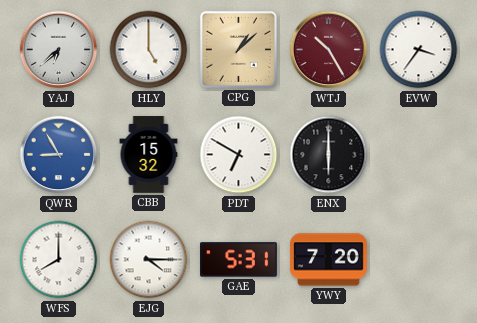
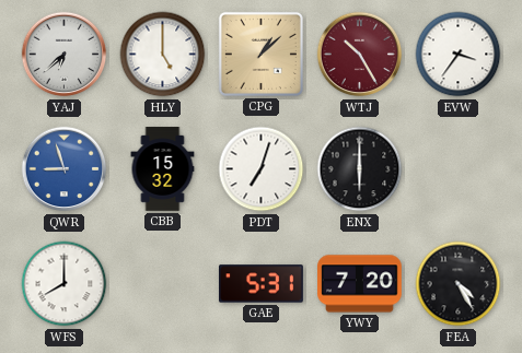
QWR: 8:55 -> 8:57
PDT: 6:50 -> 7:03
EJG: 4:15 -> none
FEA: none -> 4:25
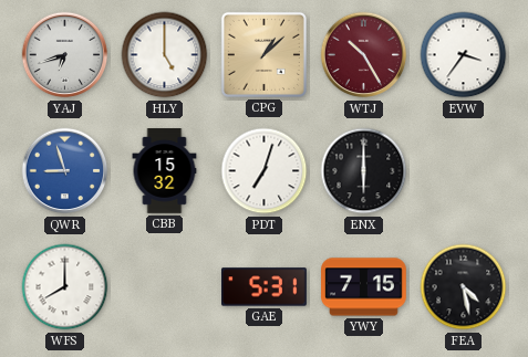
YAJ: 6:38 -> 6:42
YWY: 7:20 -> 7:15
FEA: 4:25 -> 4:28
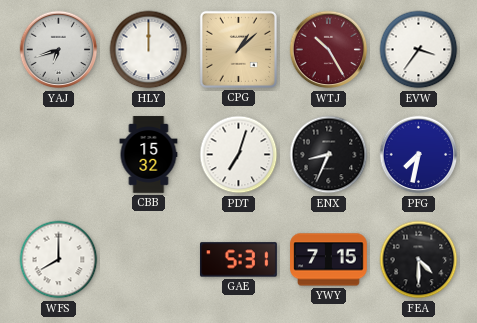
HLY: 5:00 -> 12:00
QWR: 8:57 -> none
ENX: 6:00 -> 8:34
PFG: none -> 7:32
FEA: 4:28 -> 4:30
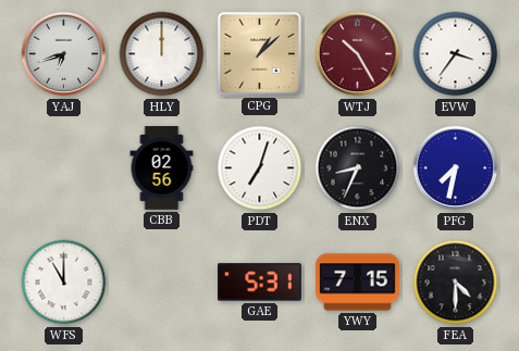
CBB: 15:32 -> 02:56
WFS: 8:00 -> 11:00
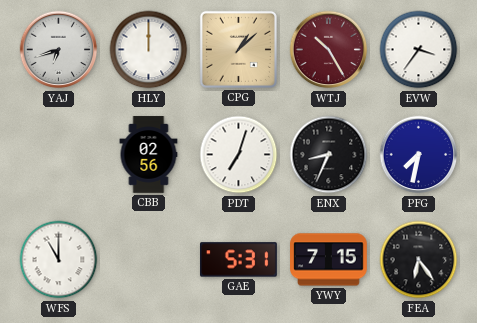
FEA: 4:30 -> 6:24
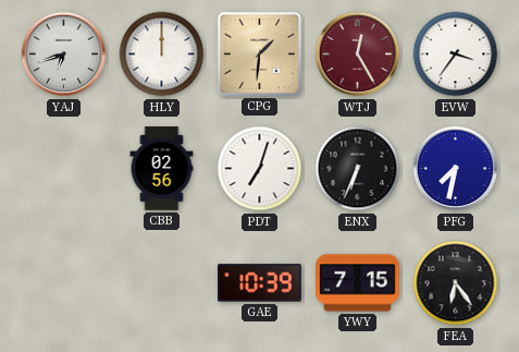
CPG: 1:08 -> 1:31
WTJ: 10:25 -> 12:25
ENX: 8:34 -> 6:34
WFS: 11:00 -> none
GAE: 5:31 -> 10:39
